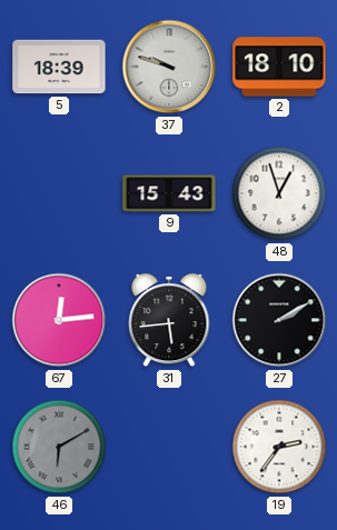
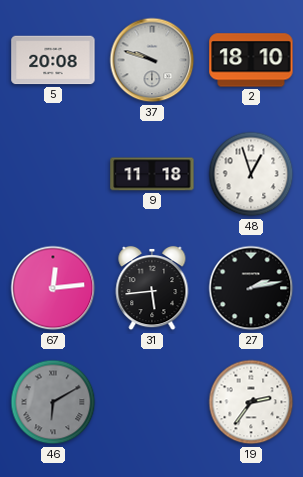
5: 18:39 -> 20:08
9: 15:43 -> 11:18
27: 2:10 -> 2:13
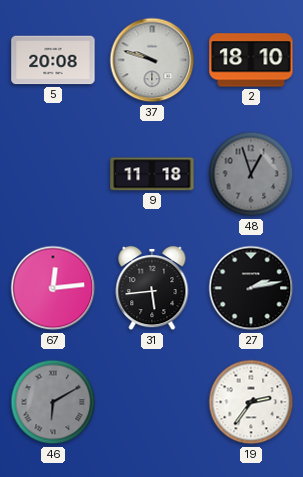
48 dial: white -> grey
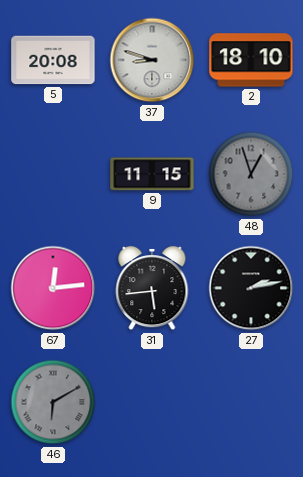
37: 9:48 -> 8:48
9: 11:18 -> 11:15
19: 2:36 -> none
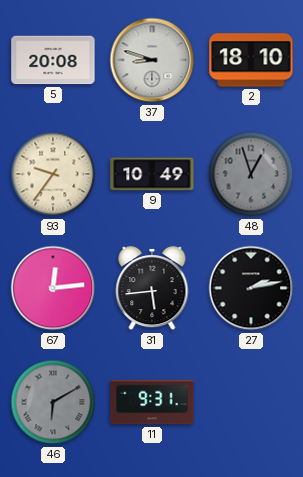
93: none -> 9:36
9: 11:15 -> 10:49
11: none -> 9:31
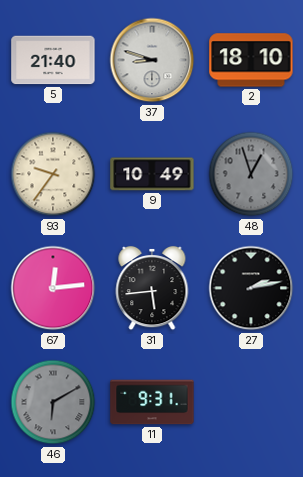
5: 20:08 -> 21:40
